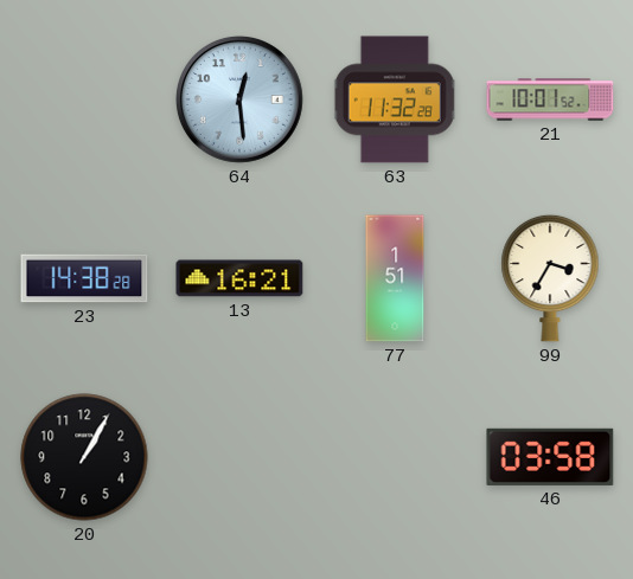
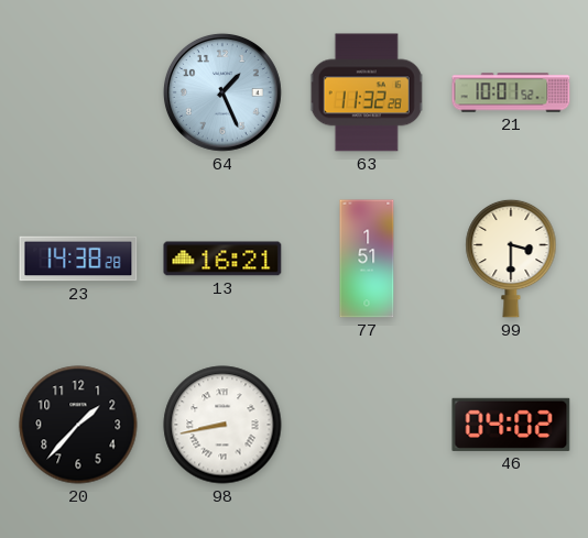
64: 12:29 -> 1:26
99: 3:35 -> 3:30
20: 1:05 -> 1:37
98: none -> 8:43
46: 03:58 -> 04:02
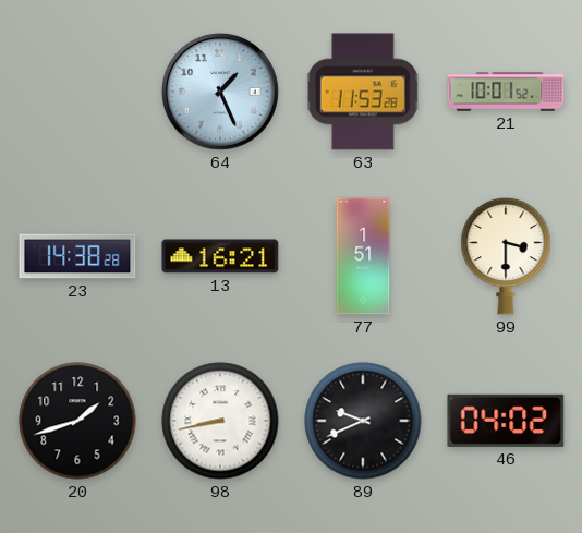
63: 11:32 -> 11:53
20: 1:37 -> 1:42
89: none -> 9:41
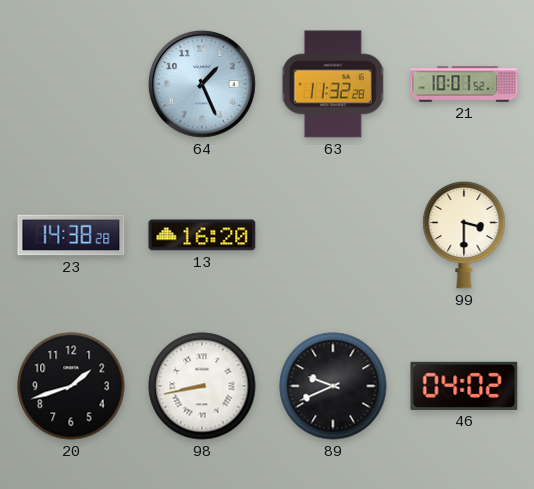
63: 11:53 -> 11:32
13: 16:21 -> 16:20
77: 1:51 -> none
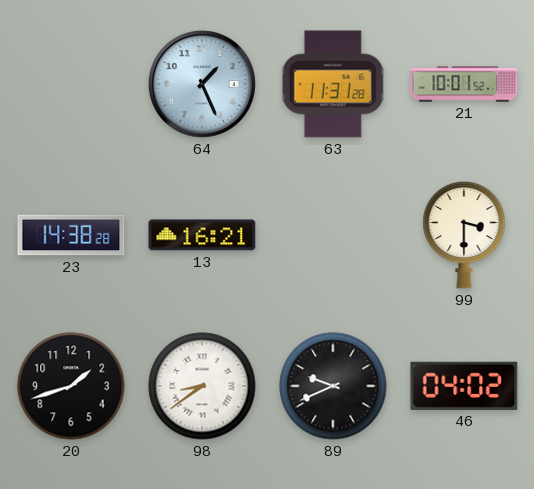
63: 11:32 -> 11:31
13: 16:20 -> 16:21
98: 8:43 -> 8:39
